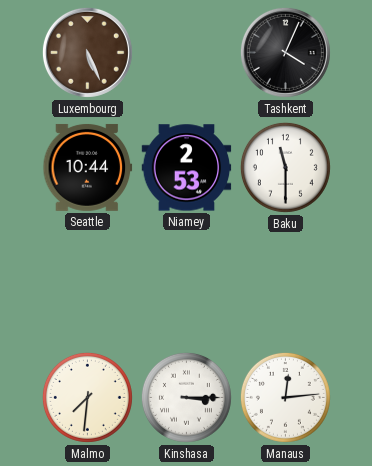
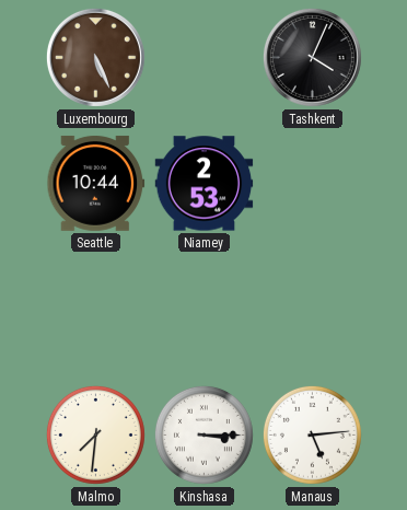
Baku: 11:30 -> none
Manaus: 12:14 -> 5:14
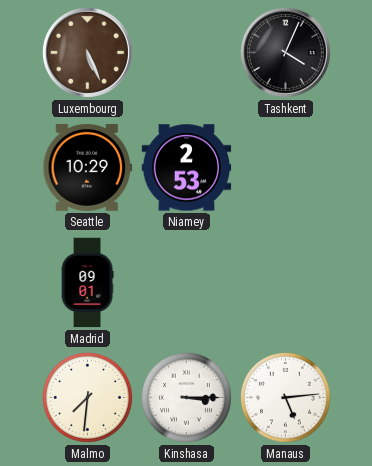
Seattle: 10:44 -> 10:29
Madrid: none -> 09:01
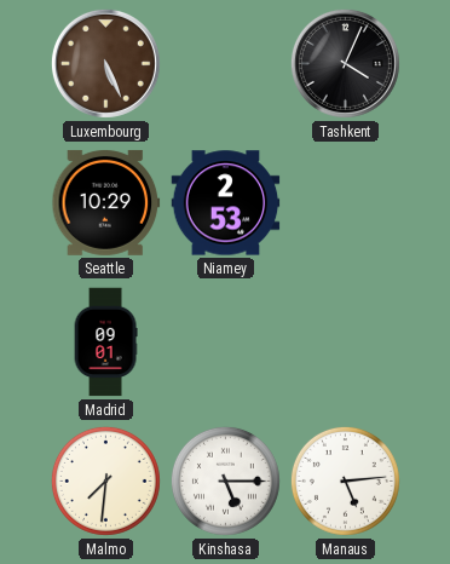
Kinshasa: 3:15 -> 5:15
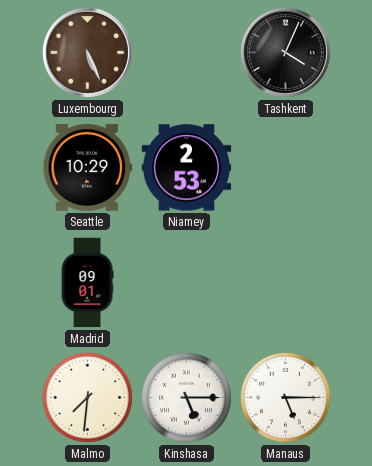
Manaus: 5:14 -> 5:15
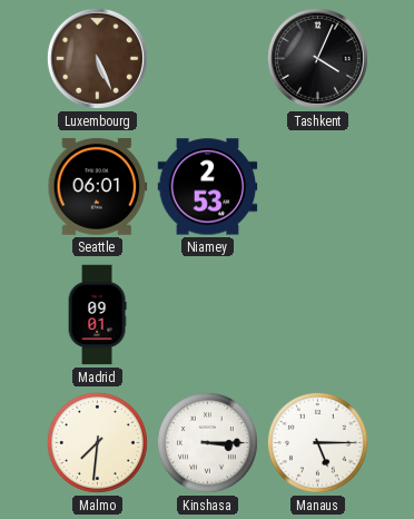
Seattle: 10:29 -> 06:01
Kinshasa: 5:15 -> 3:15
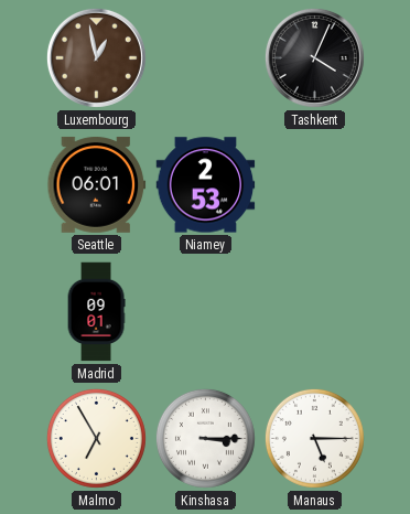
Luxembourg: 5:26 -> 12:58
Malmo: 7:31 -> 6:55
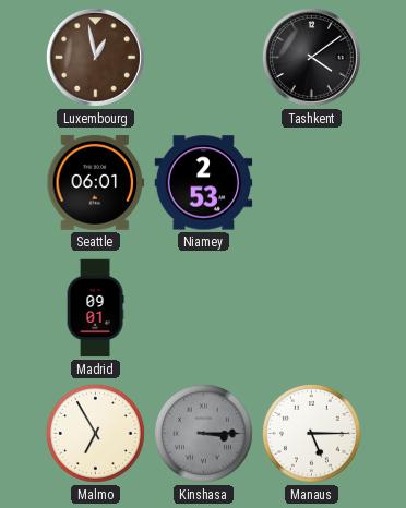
Tashkent: 4:04 -> 4:09
Kinshasa dial: white -> grey
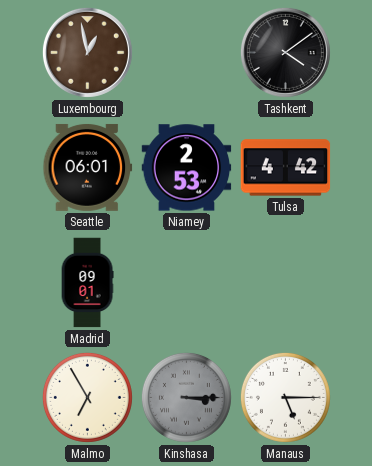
Tulsa: none -> 4:42
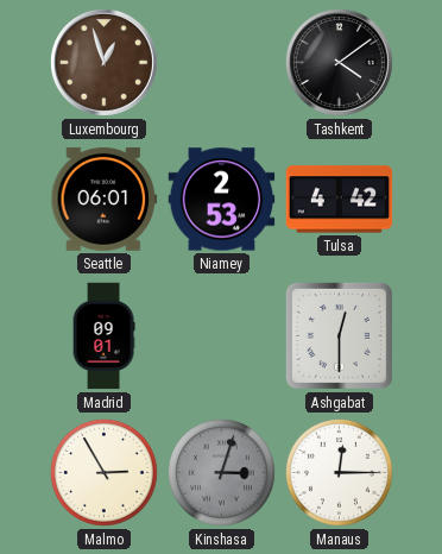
Luxembourg: 12:58 -> 12:57
Ashgabat: none -> 12:30
Malmo: 6:55 -> 2:55
Kinshasa: 3:15 -> 3:03
Manaus: 5:15 -> 12:15
